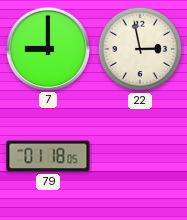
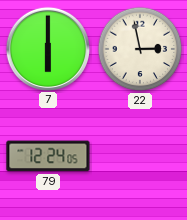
7: 9:00 -> 6:00
79: 01:18 -> 12:24
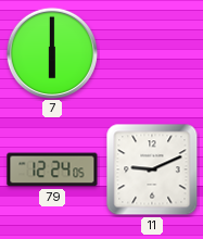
22: 2:58 -> none
11: none -> 9:11
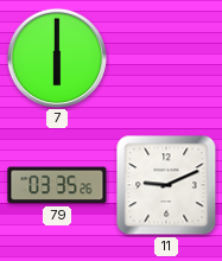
79: 12:24 -> 03:35
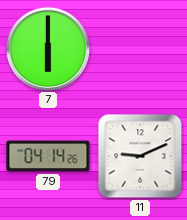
79: 03:35 -> 04:14
